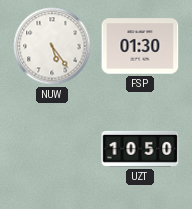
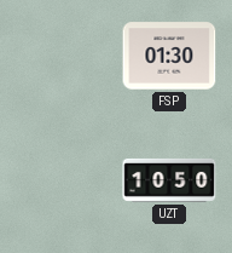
NUW: 5:24 -> none
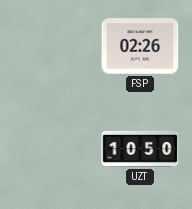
FSP: 01:30 -> 02:26
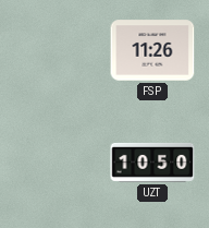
FSP: 02:26 -> 11:26
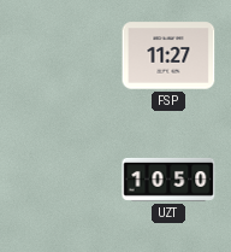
FSP: 11:26 -> 11:27
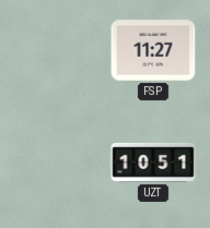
UZT: 10:50 -> 10:51
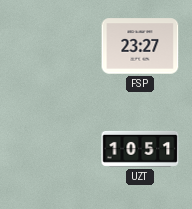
FSP: 11:27 -> 23:27
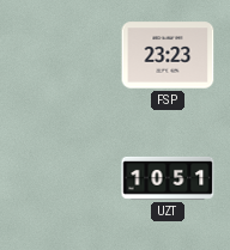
FSP: 23:27 -> 23:23
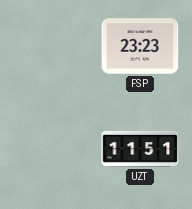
UZT: 10:51 -> 11:51
